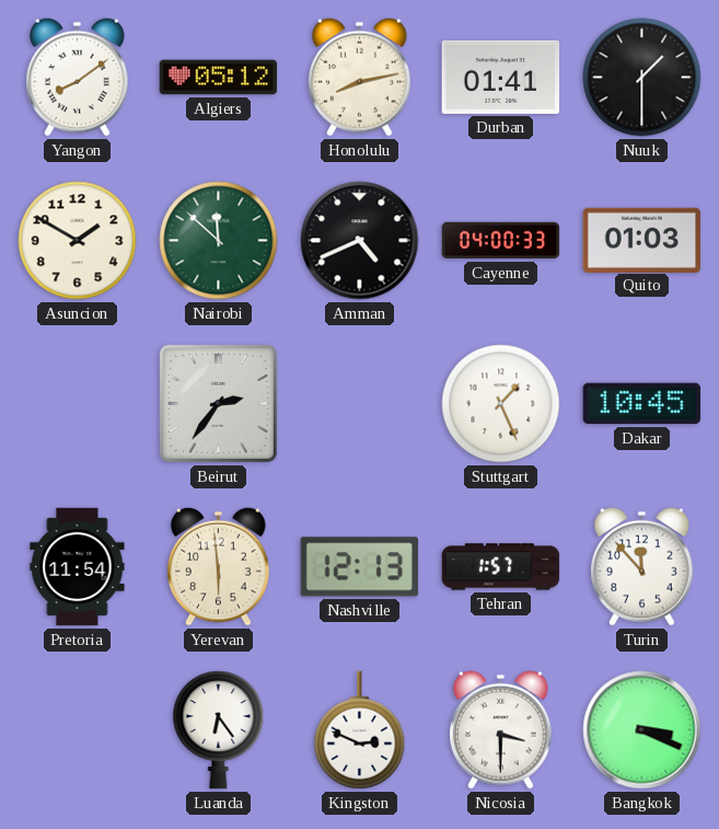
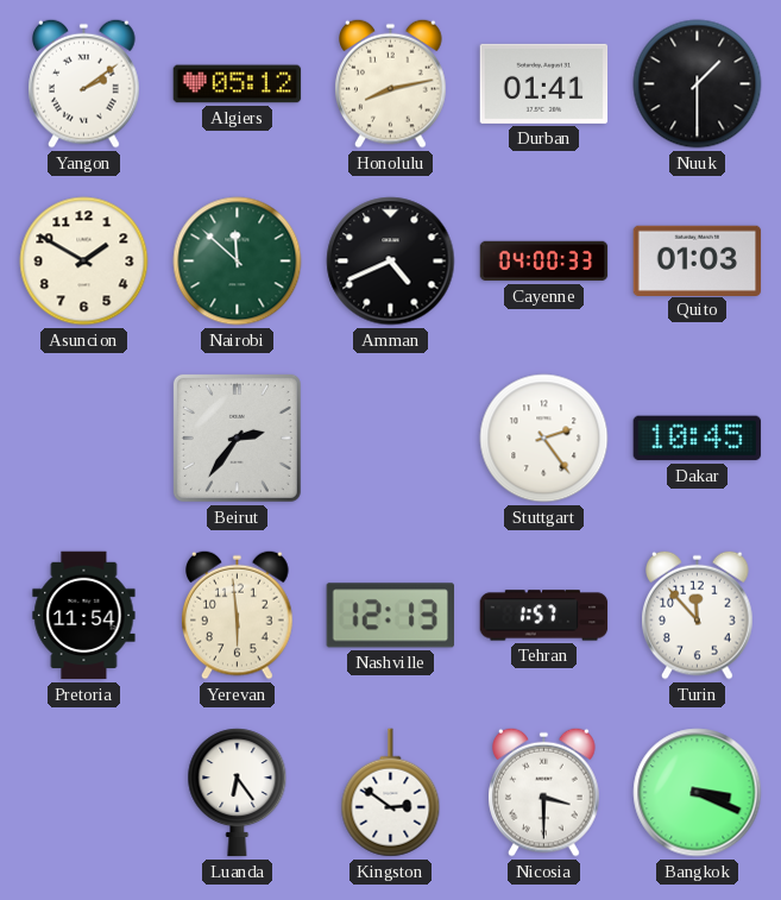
Yangon: 8:09 -> 2:09
Stuttgart: 1:26 -> 2:24
Kingston: 2:49 -> 2:51
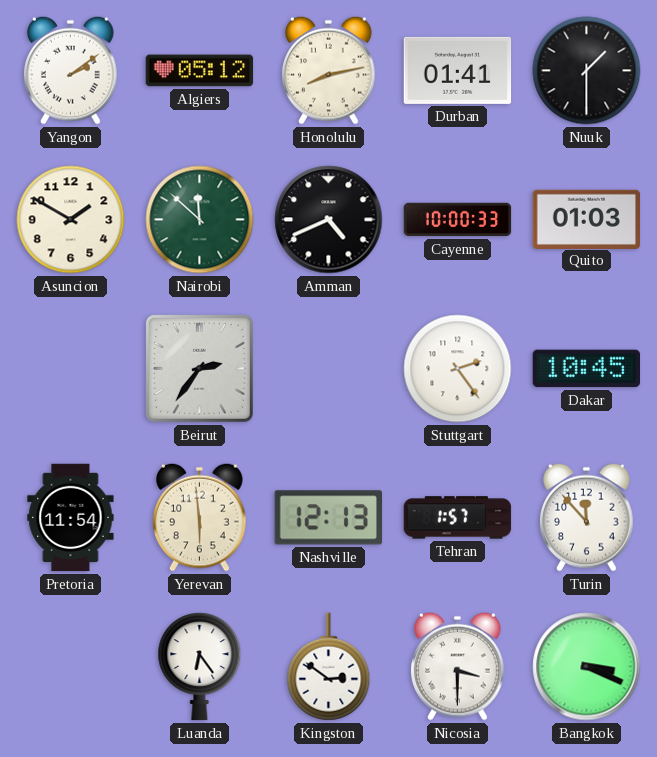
Cayenne: 04:00 -> 10:00
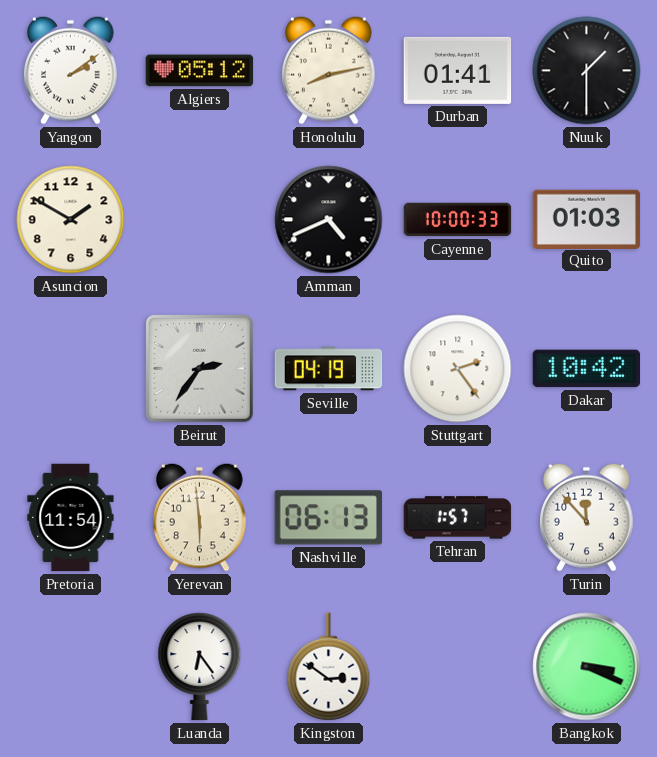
Nairobi: 11:52 -> none
Seville: none -> 04:19
Dakar: 10:45 -> 10:42
Nashville: 12:13 -> 06:13
Nicosia: 3:30 -> none
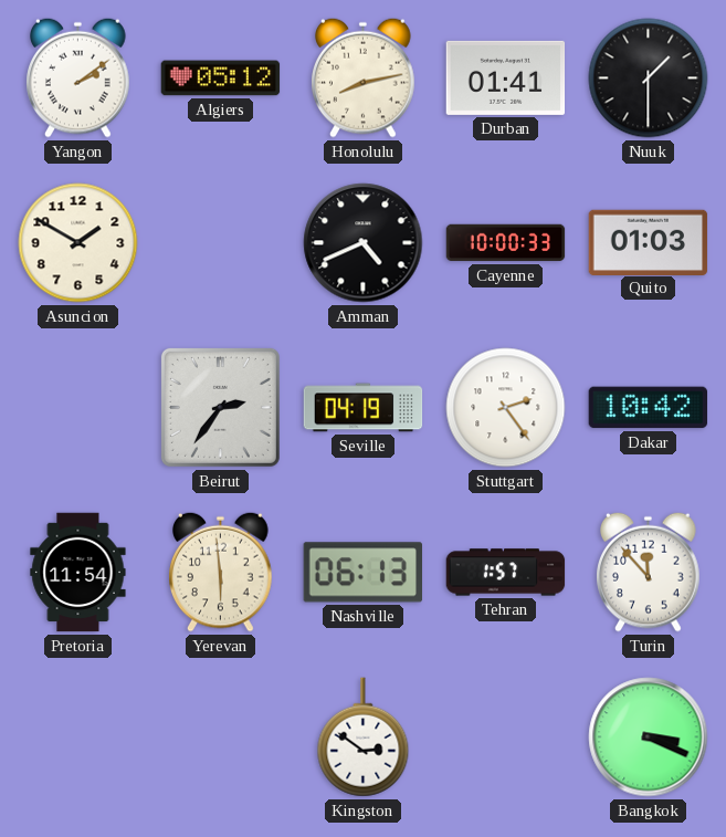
Luanda: 6:24 -> none
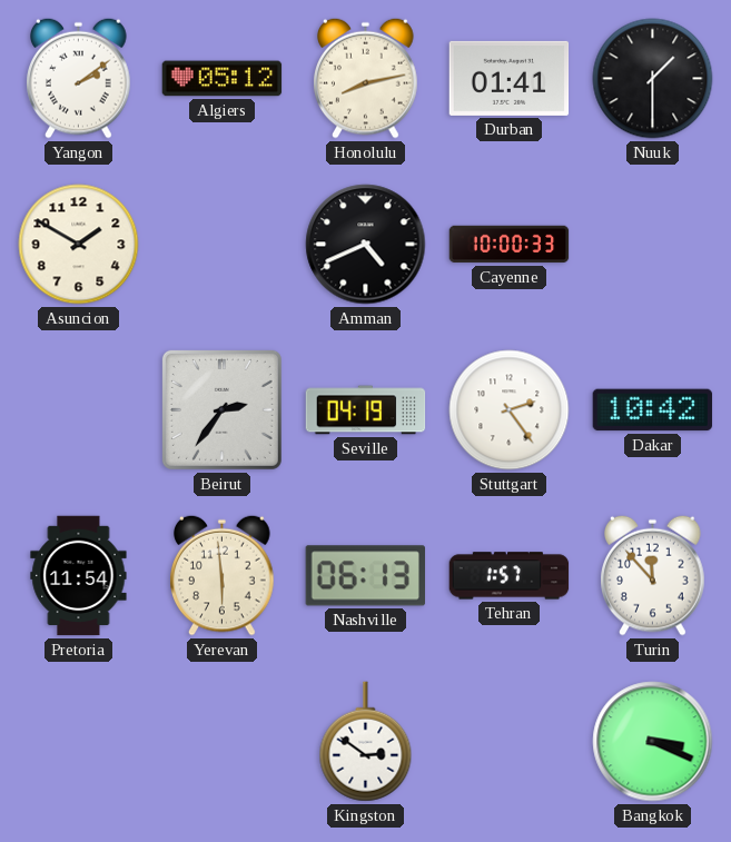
Quito: 01:03 -> none
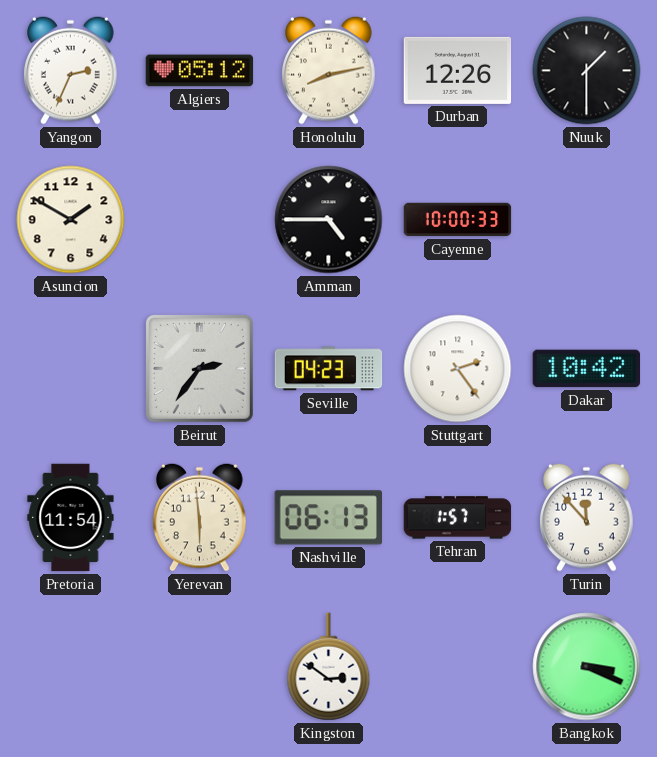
Yangon: 2:09 -> 2:34
Durban: 01:41 -> 12:26
Amman: 4:41 -> 4:45
Seville: 04:19 -> 04:23
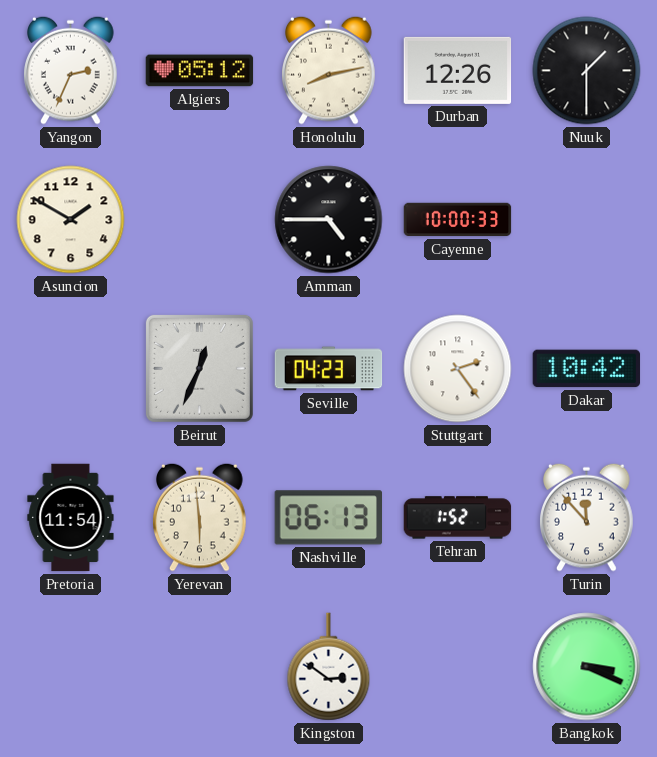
Beirut: 2:36 -> 12:34
Tehran: 1:57 -> 1:52
